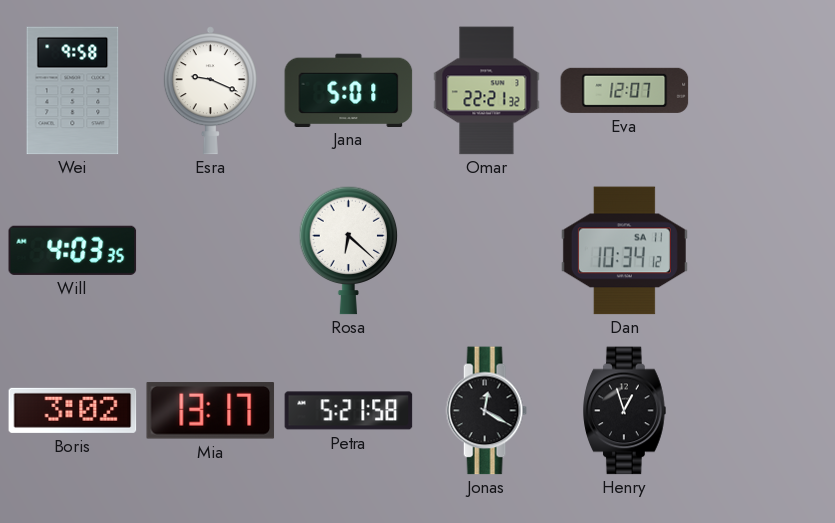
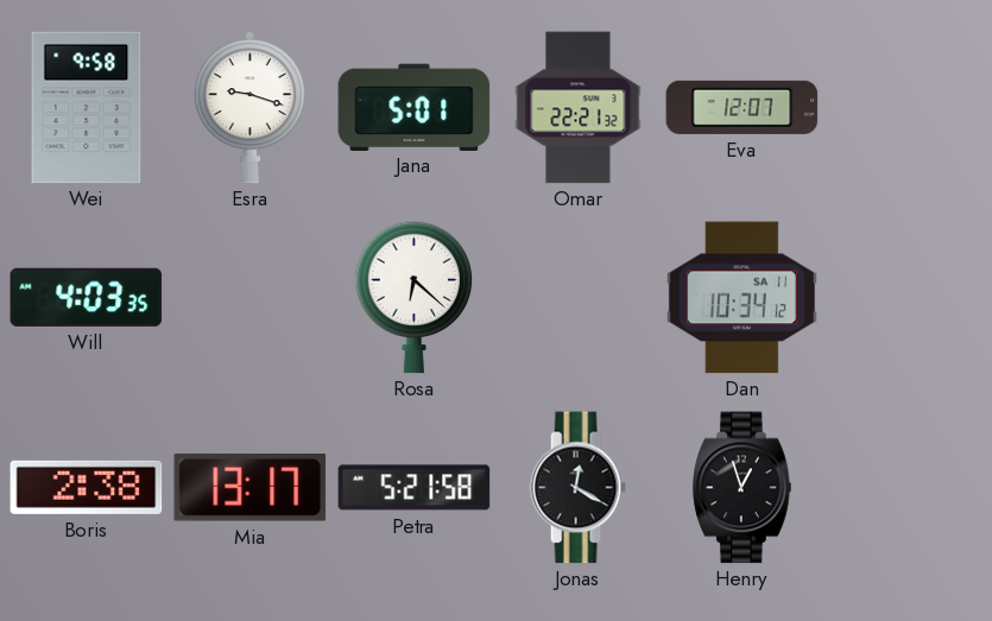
Esra: 9:19 -> 9:18
Boris: 3:02 -> 2:38
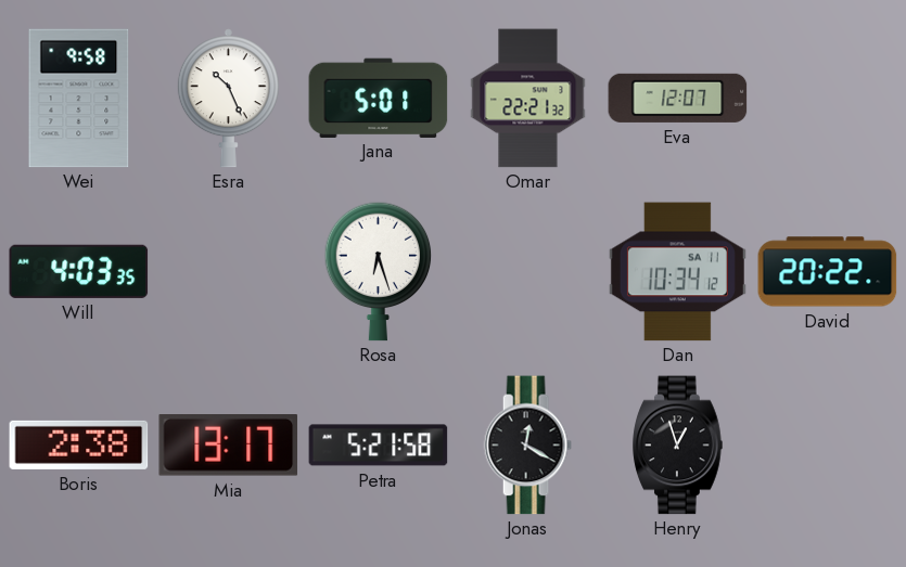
Esra: 9:18 -> 10:26
Rosa: 6:22 -> 6:27
David: none -> 20:22
